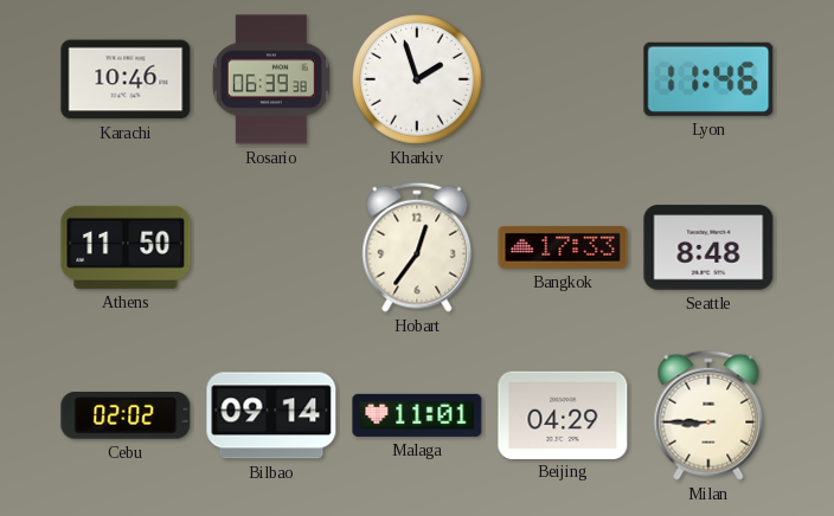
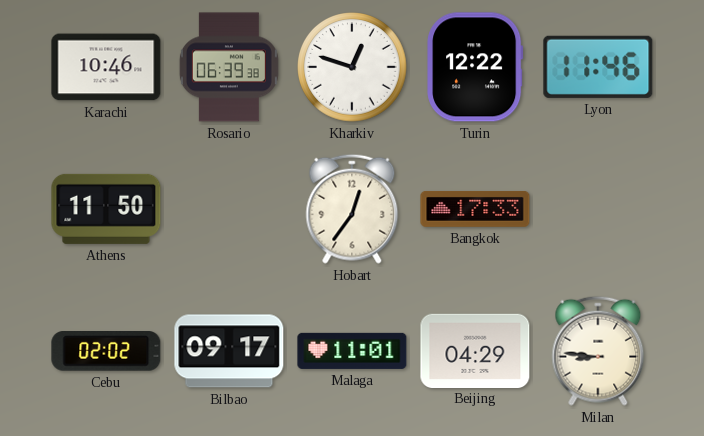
Kharkiv: 1:57 -> 12:48
Turin: none -> 12:22
Seattle: 8:48 -> none
Bilbao: 09:14 -> 09:17
Milan: 8:45 -> 8:46
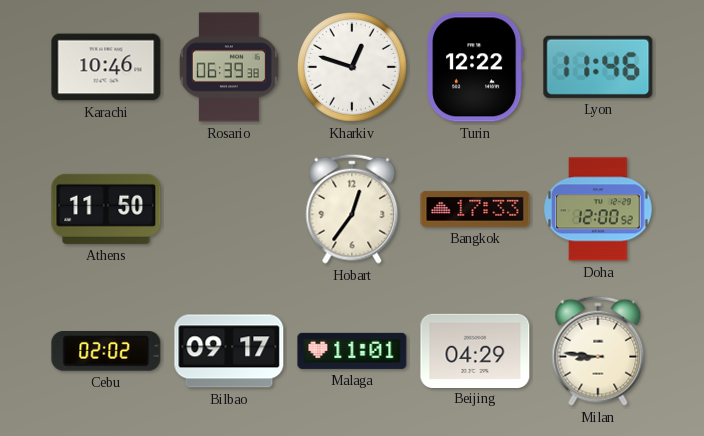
Doha: none -> 12:00
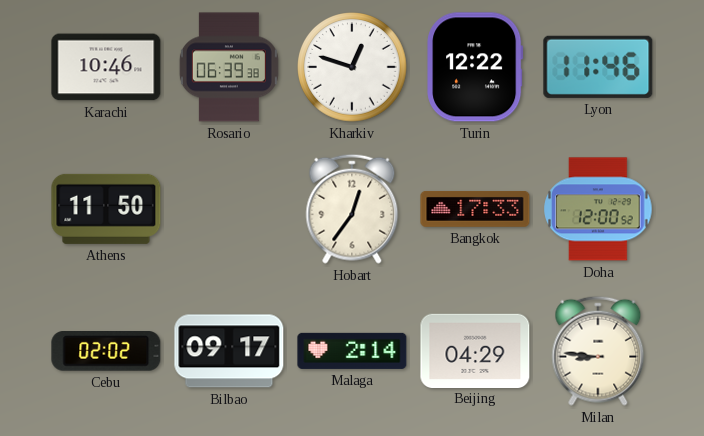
Malaga: 11:01 -> 2:14
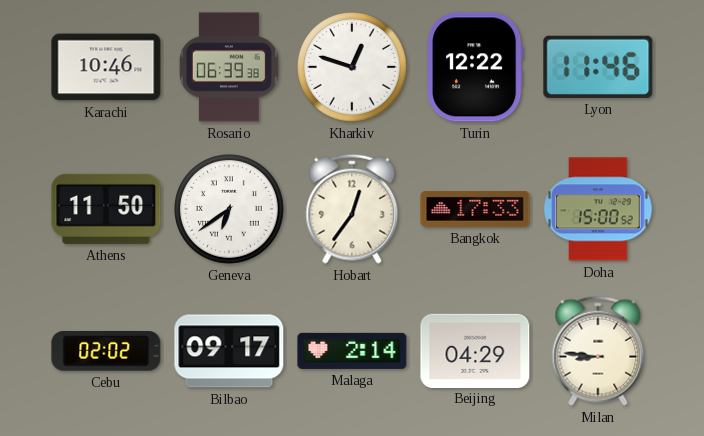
Geneva: none -> 6:39
Doha: 12:00 -> 15:00
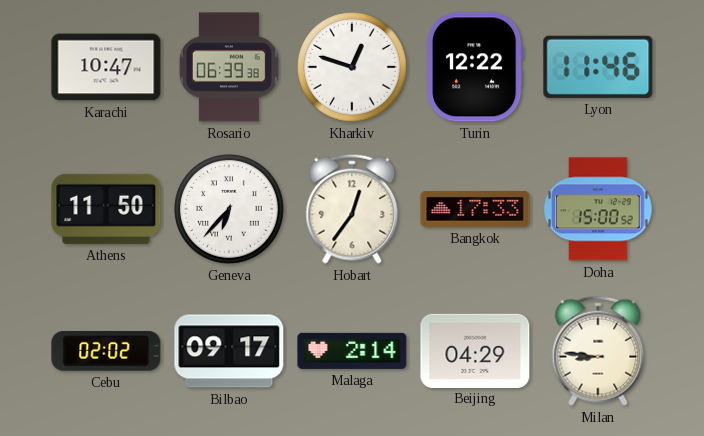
Karachi: 10:46 -> 10:47
Geneva: 6:39 -> 6:37
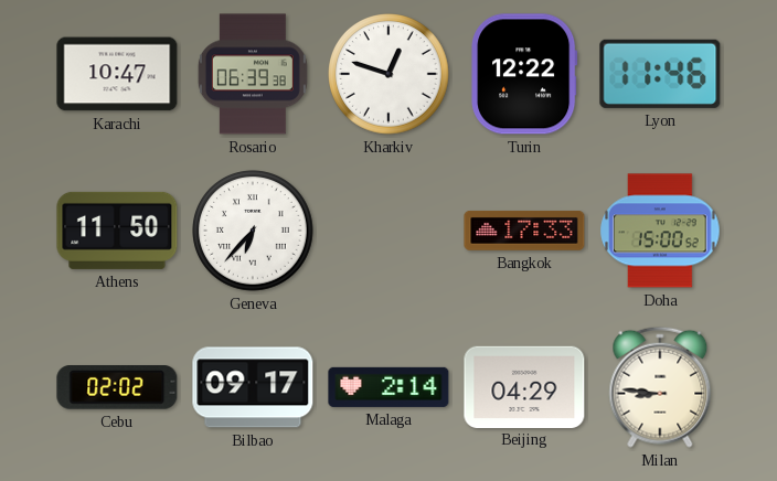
Hobart: 12:36 -> none
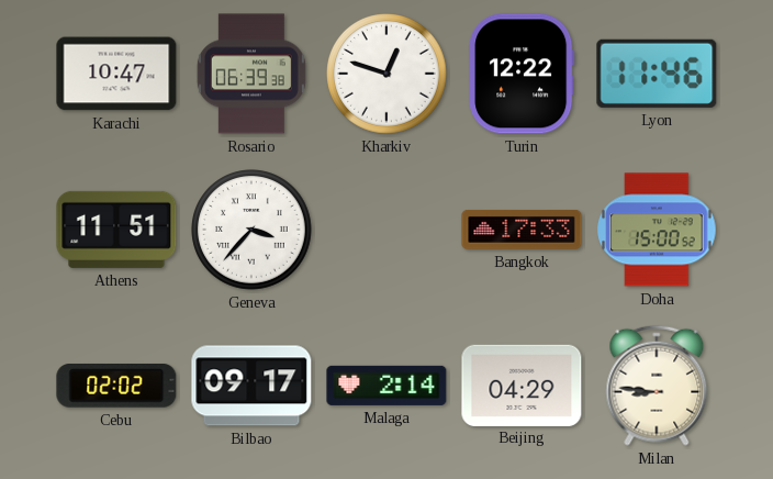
Athens: 11:50 -> 11:51
Geneva: 6:37 -> 3:37
